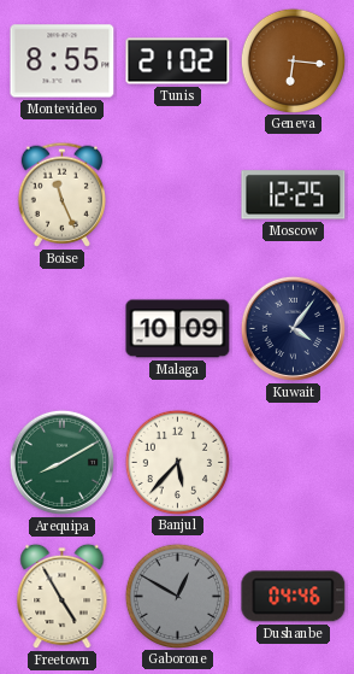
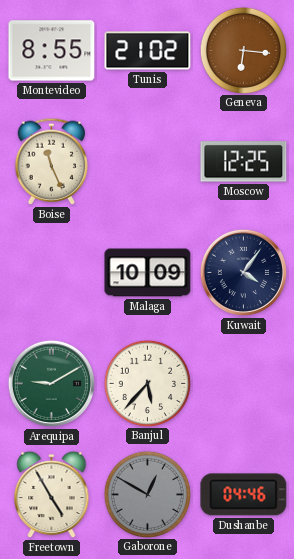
Arequipa: 8:10 -> 9:10
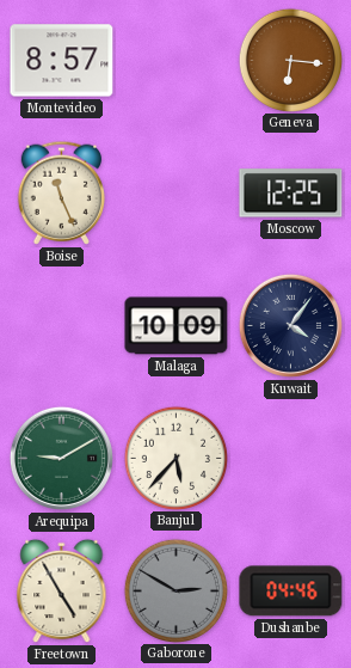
Montevideo: 8:55 -> 8:57
Tunis: 21:02 -> none
Gaborone: 12:50 -> 2:50
